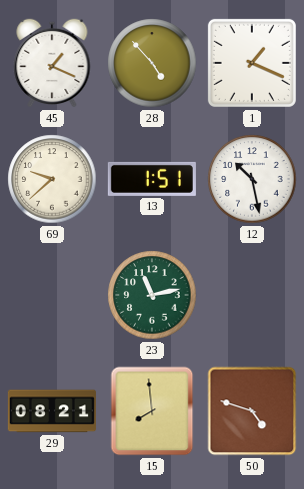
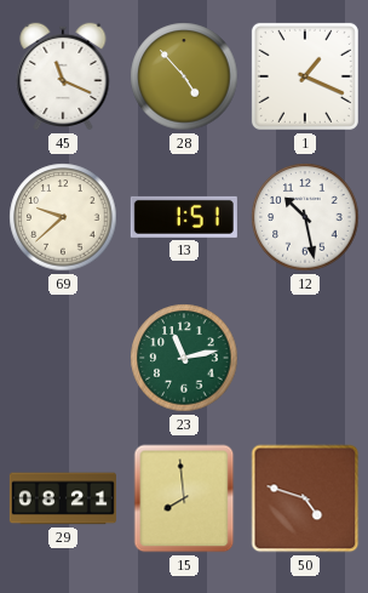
45: 1:19 -> 11:19
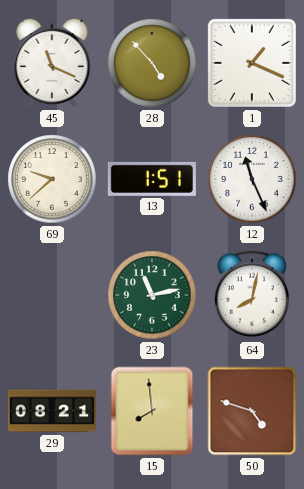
12: 10:28 -> 11:26
64: none -> 8:02
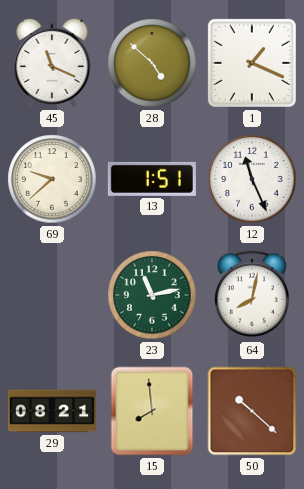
28: 4:53 -> 4:52
50: 4:48 -> 10:22
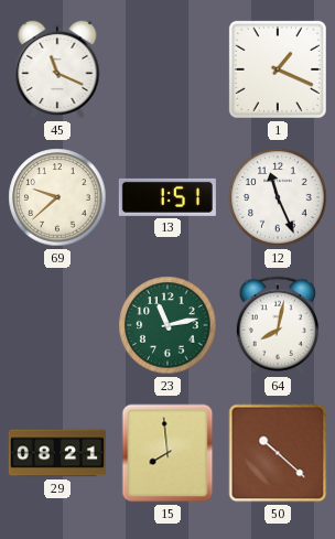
28: 4:52 -> none
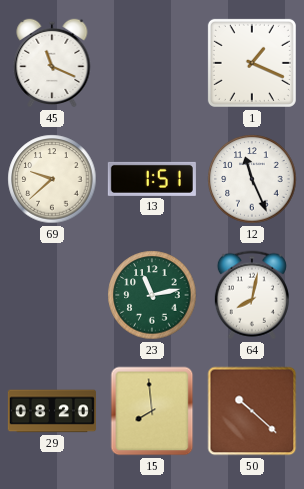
29: 08:21 -> 08:20
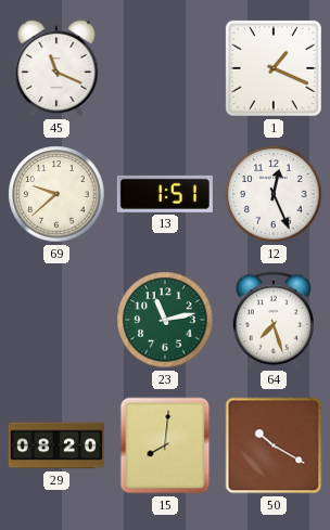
12: 11:26 -> 12:26
64: 8:02 -> 7:27
15: 7:59 -> 8:01
50: 10:22 -> 10:20
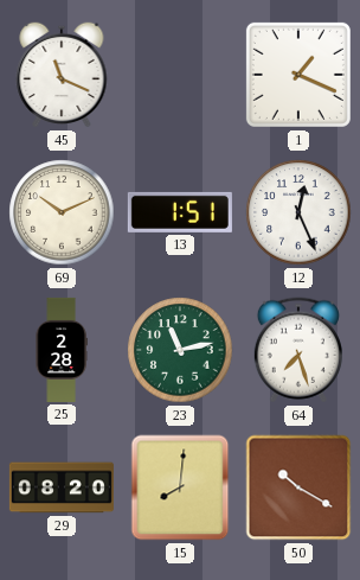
69: 9:38 -> 10:11
25: none -> 2:28
